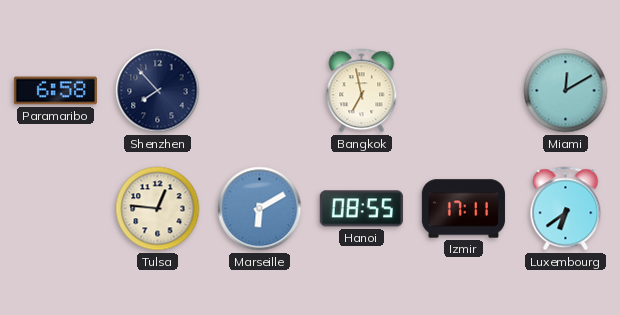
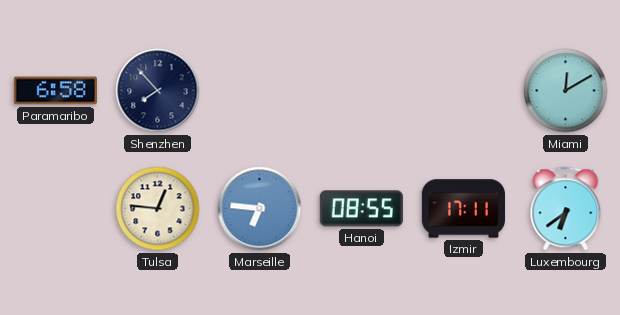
Bangkok: 6:58 -> none
Marseille: 6:10 -> 6:46
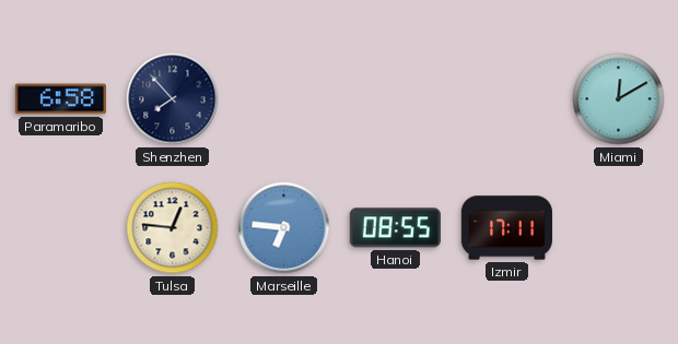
Luxembourg: 6:39 -> none
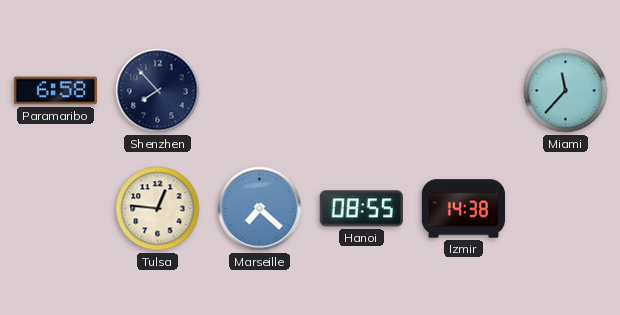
Miami: 12:10 -> 11:37
Marseille: 6:46 -> 7:22
Izmir: 17:11 -> 14:38
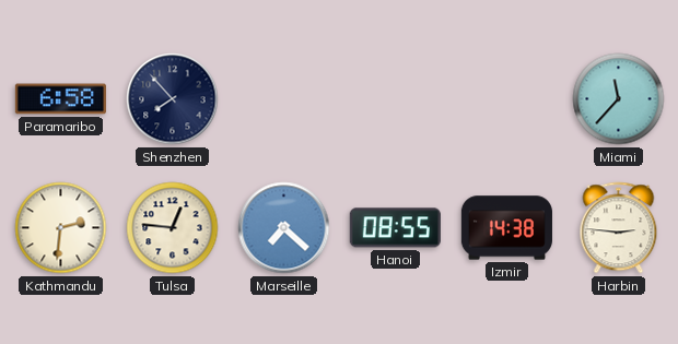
Kathmandu: none -> 2:31
Harbin: none -> 2:46
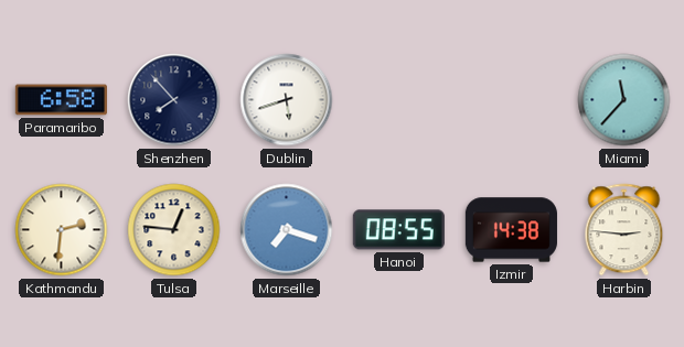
Dublin: none -> 5:42
Marseille: 7:22 -> 7:18
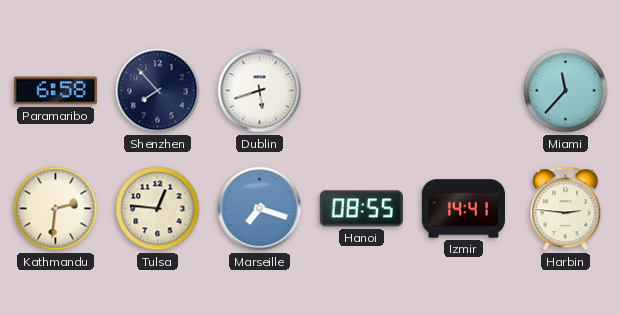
Izmir: 14:38 -> 14:41
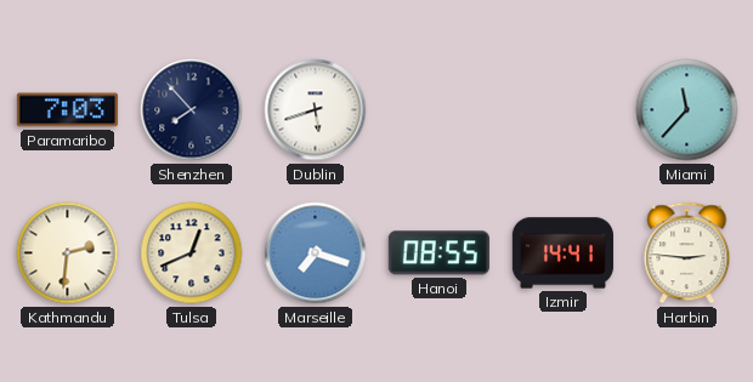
Paramaribo: 6:58 -> 7:03
Tulsa: 12:46 -> 12:41
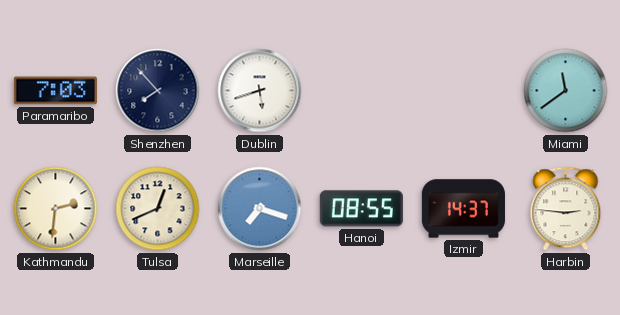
Miami: 11:37 -> 11:39
Izmir: 14:41 -> 14:37
